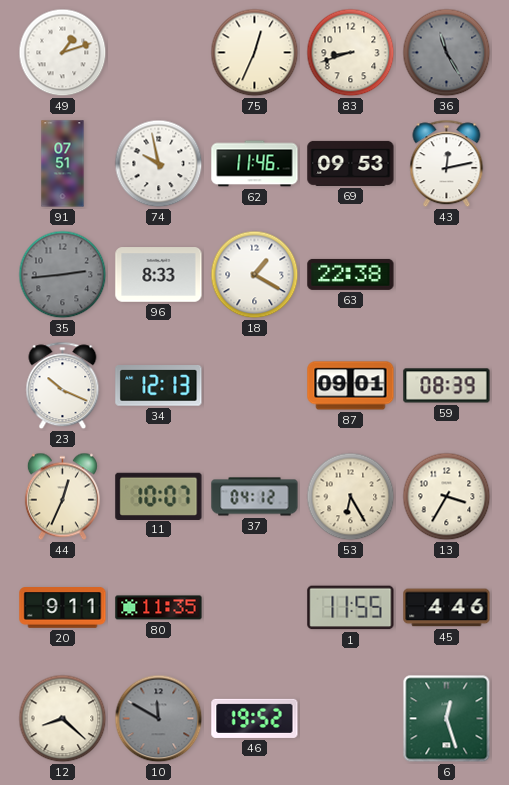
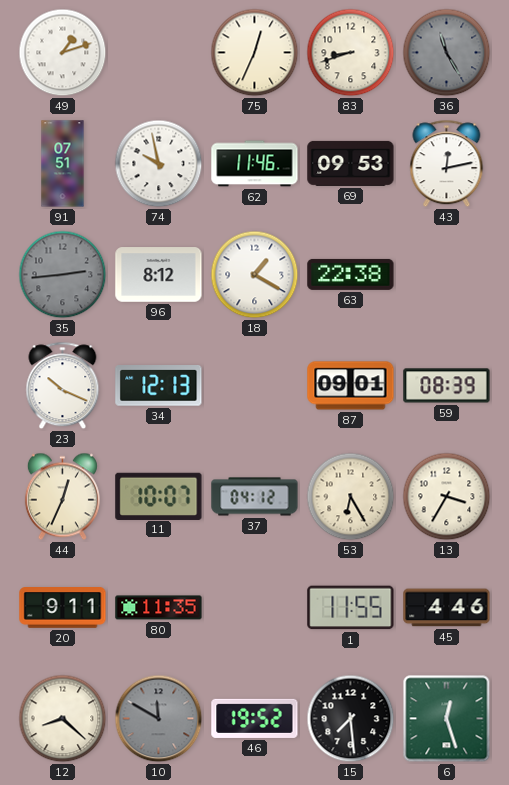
96: 8:33 -> 8:12
15: none -> 7:29
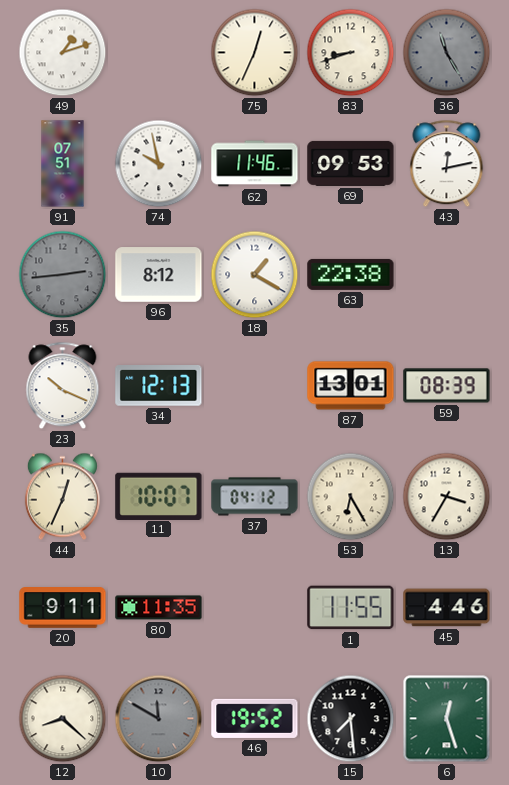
87: 09:01 -> 13:01
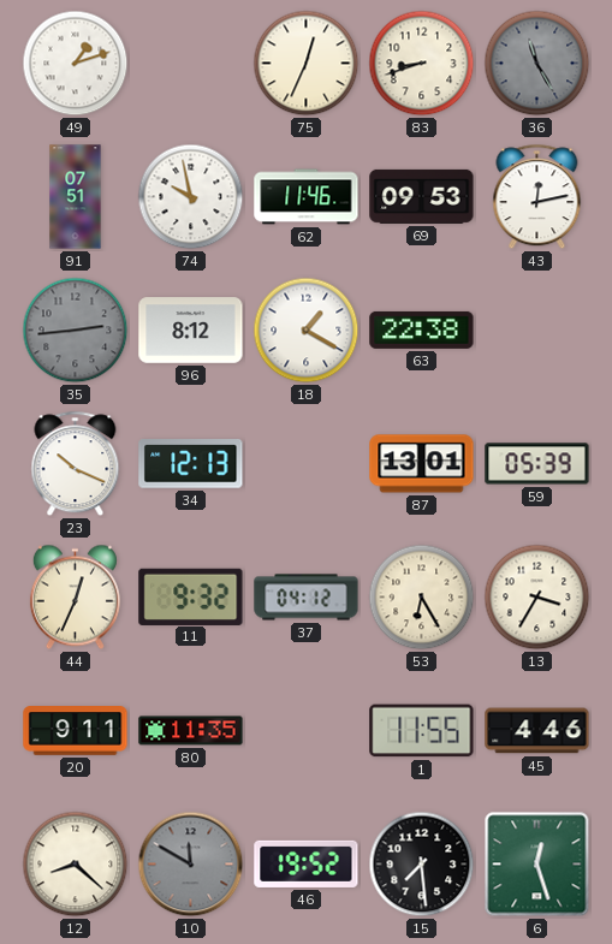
59: 08:39 -> 05:39
11: 10:07 -> 9:32
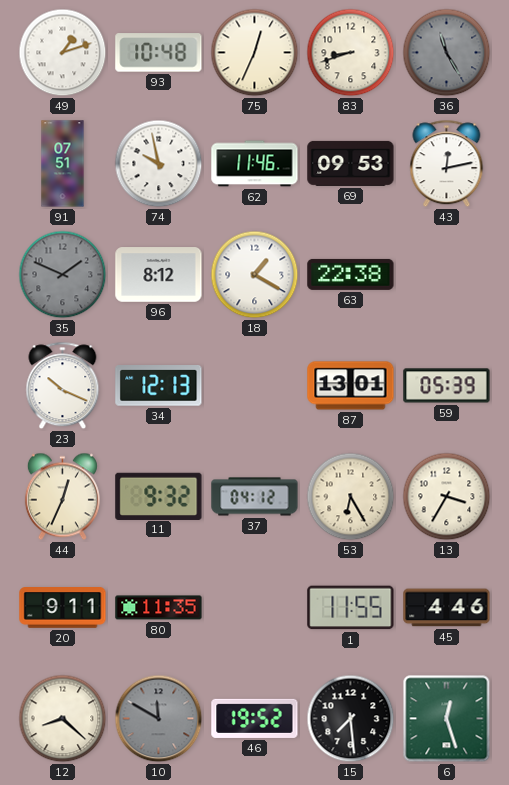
93: none -> 10:48
35: 2:44 -> 1:49
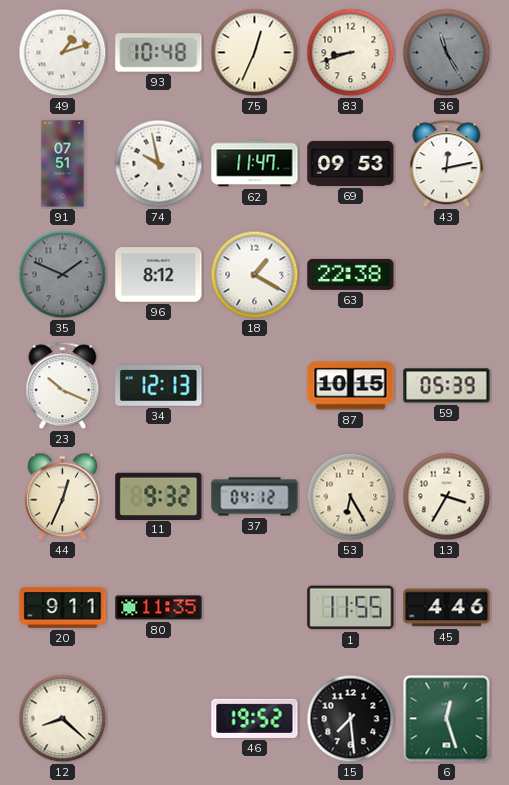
62: 11:46 -> 11:47
87: 13:01 -> 10:15
10: 11:50 -> none
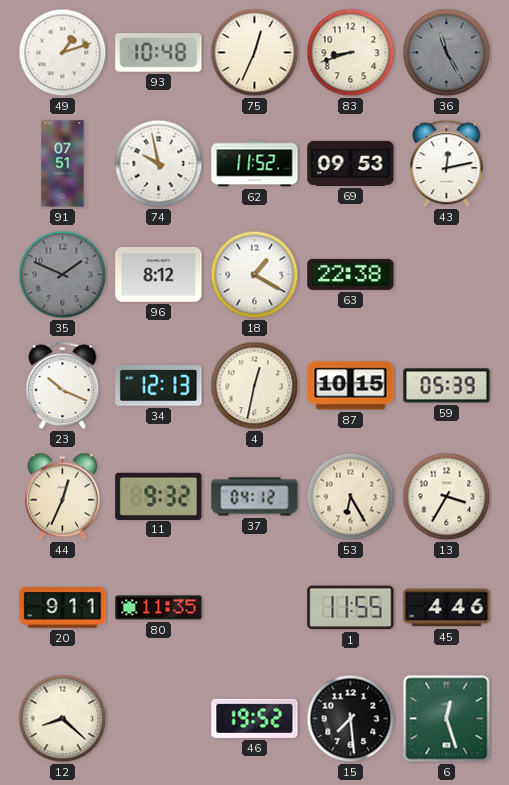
62: 11:47 -> 11:52
4: none -> 12:32
